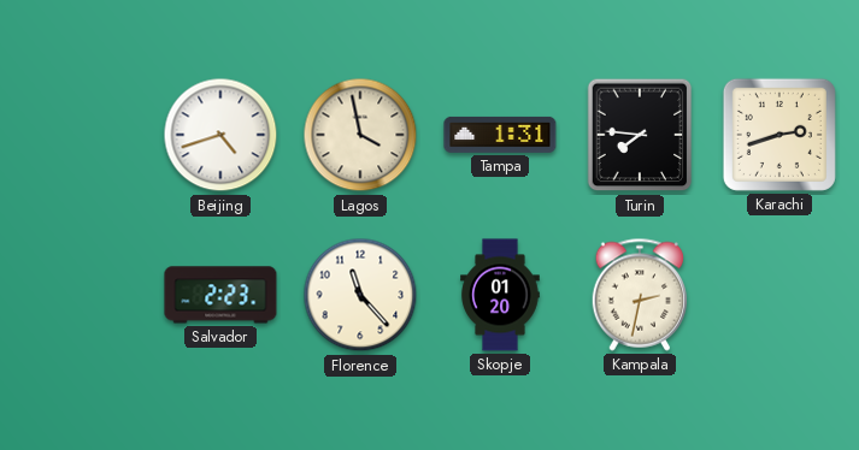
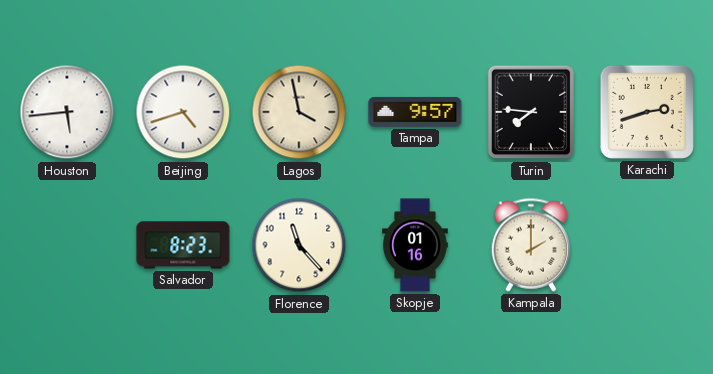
Houston: none -> 5:44
Tampa: 1:31 -> 9:57
Salvador: 2:23 -> 8:23
Skopje: 01:20 -> 01:16
Kampala: 2:32 -> 2:00
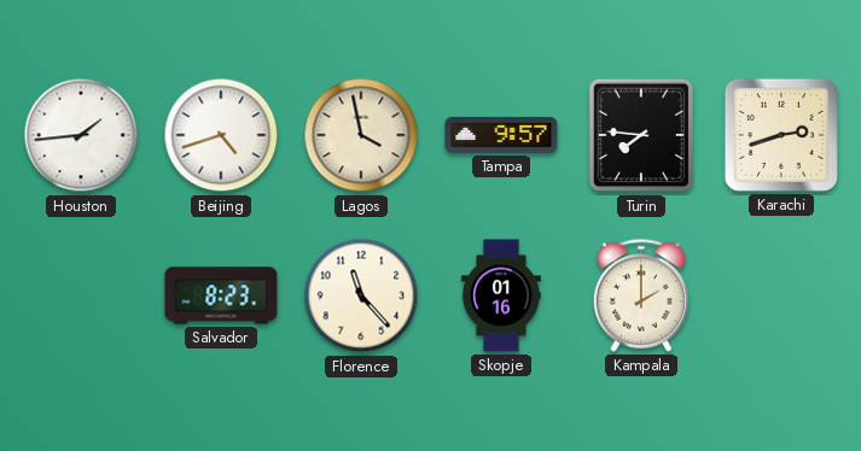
Houston: 5:44 -> 1:44
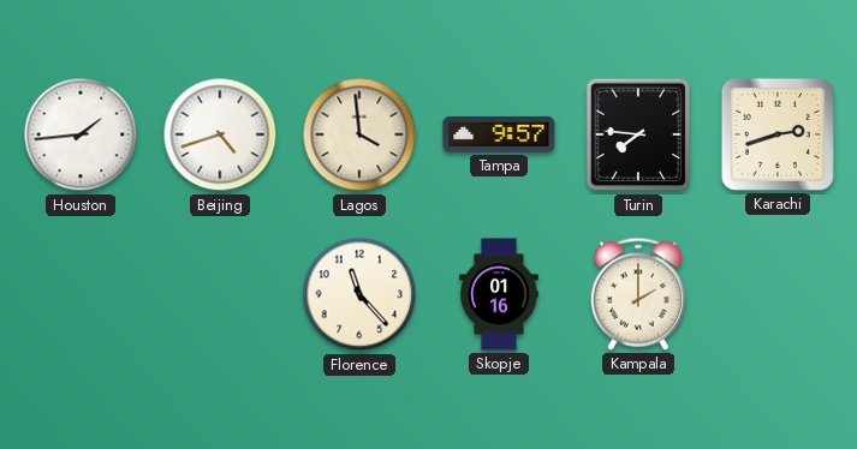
Lagos: 3:58 -> 3:59
Salvador: 8:23 -> none
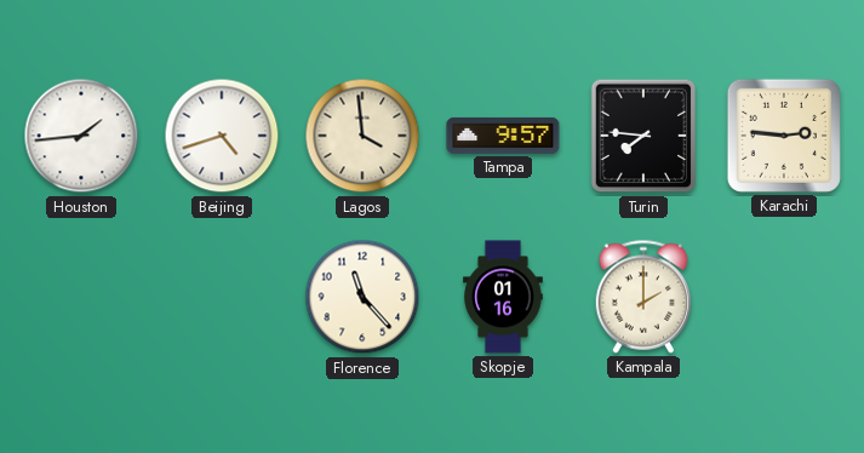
Karachi: 2:42 -> 2:46
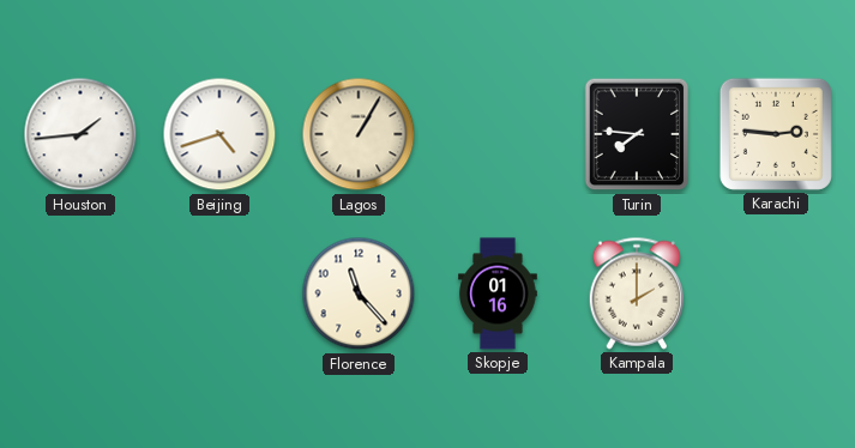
Lagos: 3:59 -> 1:05
Tampa: 9:57 -> none
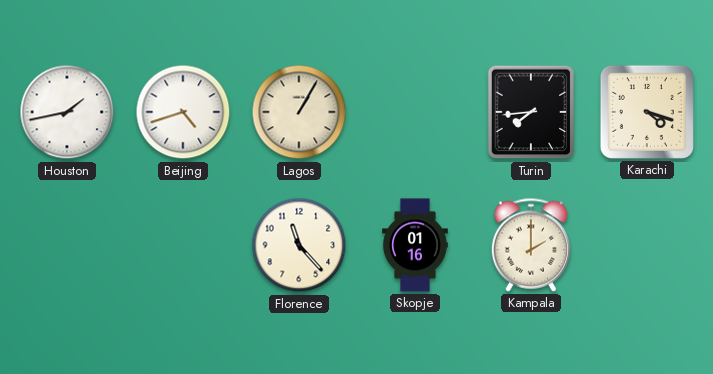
Houston: 1:44 -> 1:43
Turin: 7:46 -> 7:44
Karachi: 2:46 -> 4:18
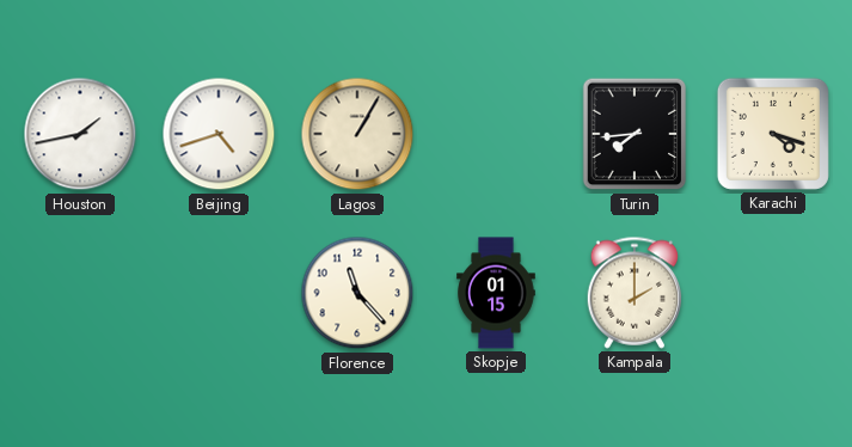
Skopje: 01:16 -> 01:15
